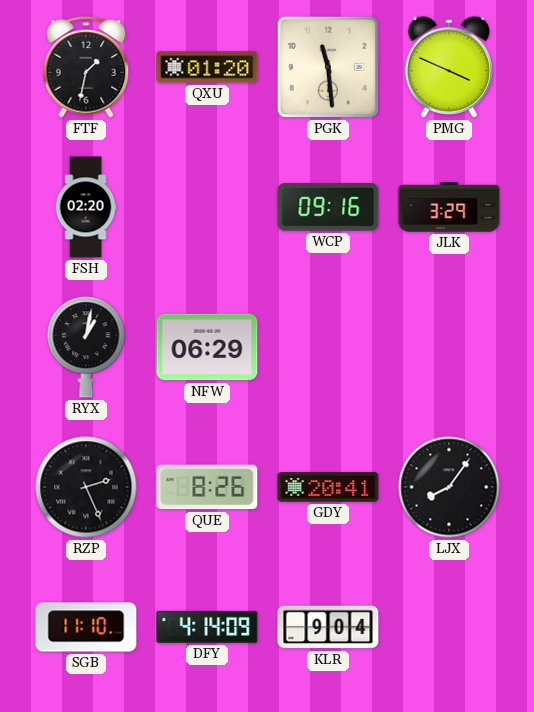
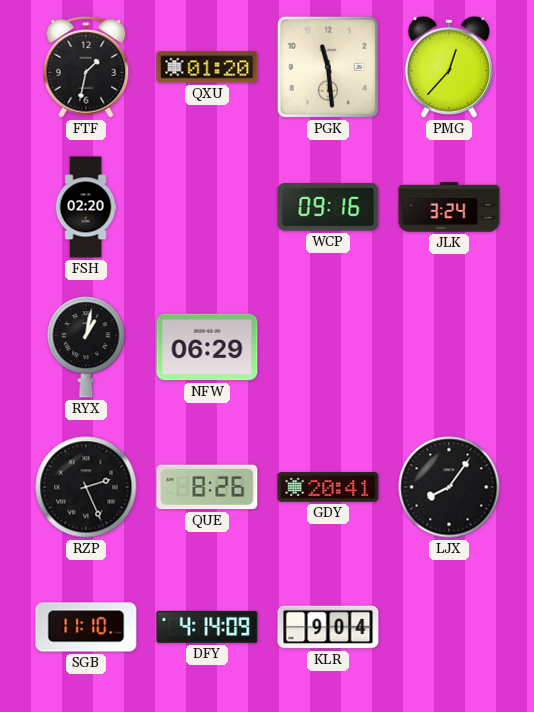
PMG: 3:49 -> 12:37
JLK: 3:29 -> 3:24
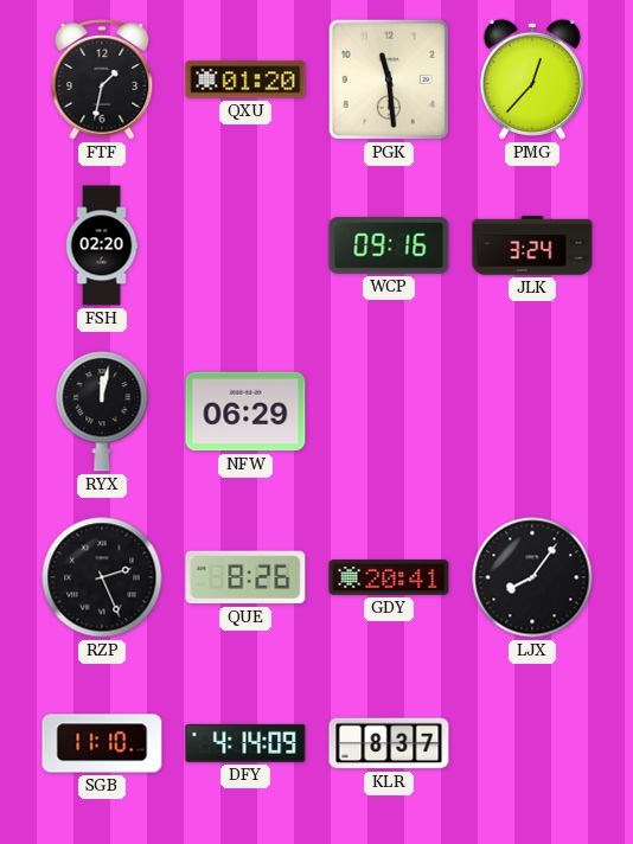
RYX: 1:02 -> 12:02
KLR: 9:04 -> 8:37
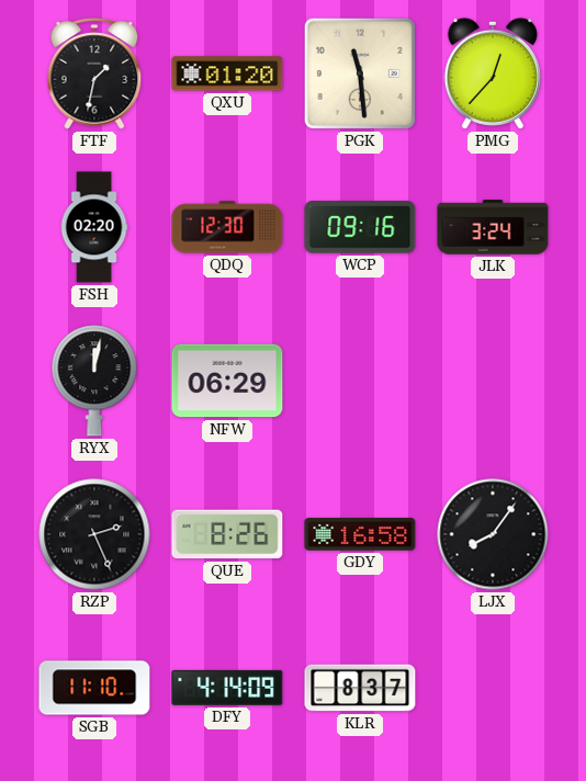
QDQ: none -> 12:30
GDY: 20:41 -> 16:58
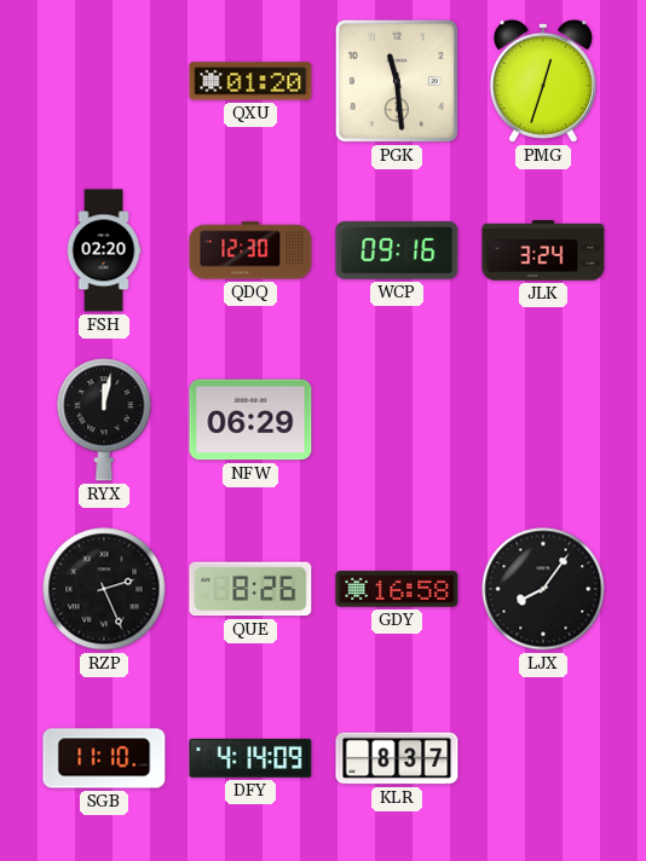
FTF: 1:32 -> none
PMG: 12:37 -> 12:33
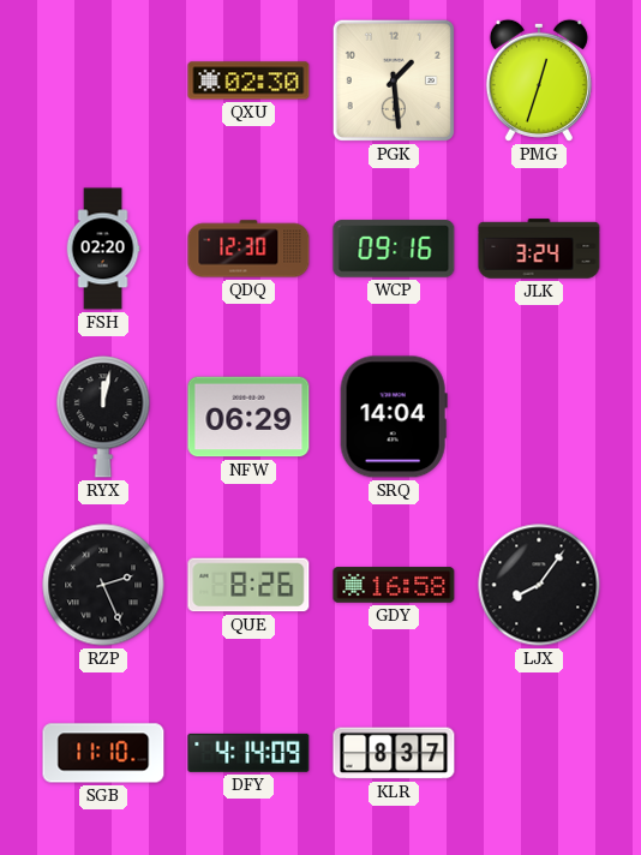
QXU: 01:20 -> 02:30
PGK: 11:29 -> 1:29
SRQ: none -> 14:04
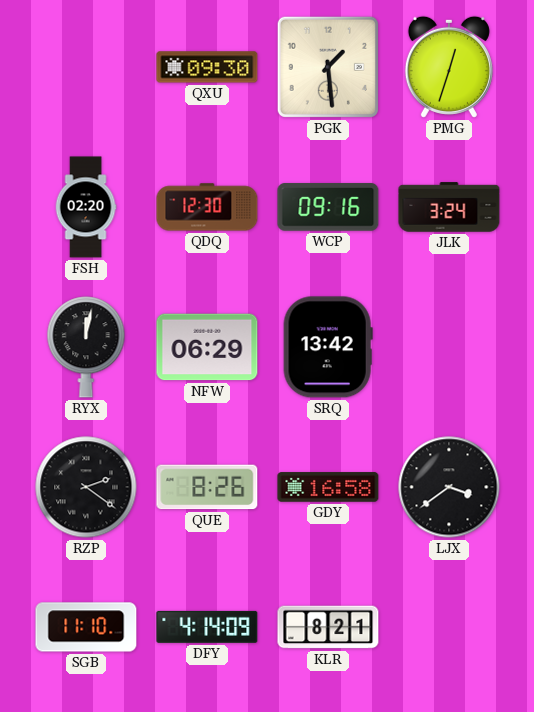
QXU: 02:30 -> 09:30
SRQ: 14:04 -> 13:42
RZP: 2:26 -> 2:21
LJX: 8:06 -> 3:39
KLR: 8:37 -> 8:21
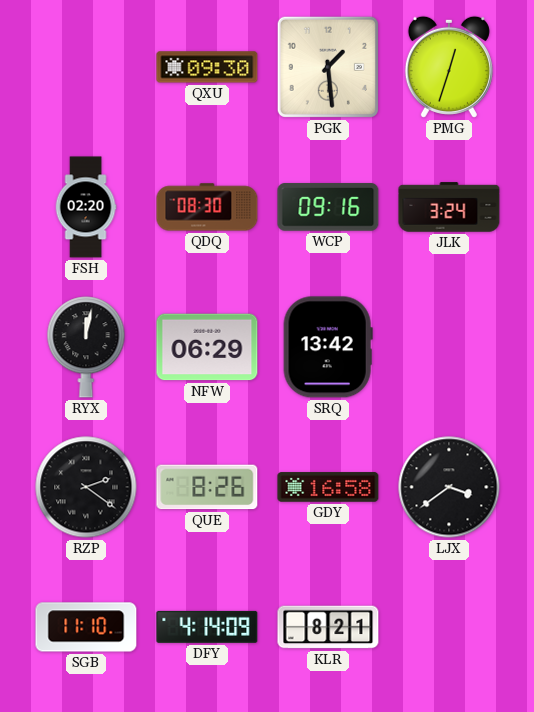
QDQ: 12:30 -> 08:30
